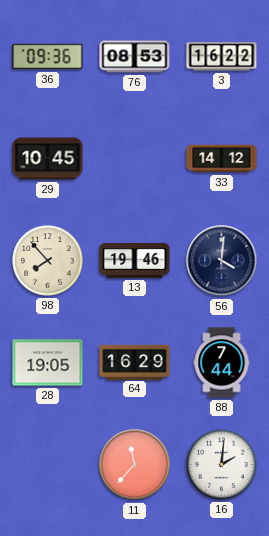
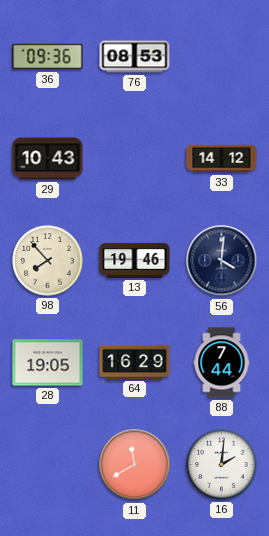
3: 16:22 -> none
29: 10:45 -> 10:43
11: 11:37 -> 11:40
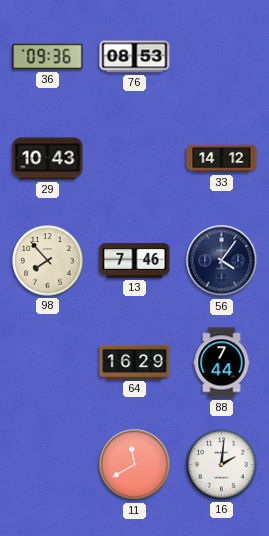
13: 19:46 -> 7:46
56: 4:01 -> 4:06
28: 19:05 -> none
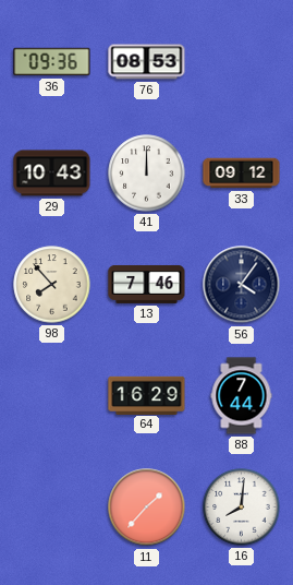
41: none -> 12:00
33: 14:12 -> 09:12
11: 11:40 -> 1:37
16: 2:01 -> 8:01
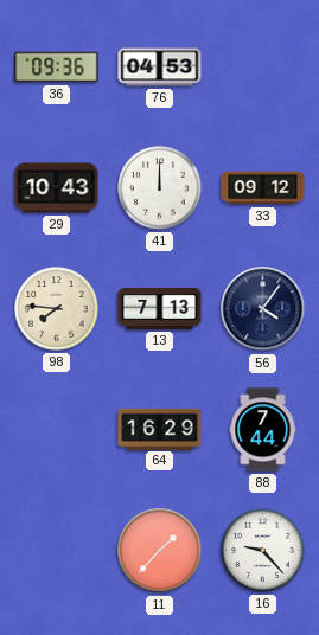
76: 08:53 -> 04:53
98: 7:53 -> 7:46
13: 7:46 -> 7:13
16: 8:01 -> 9:23
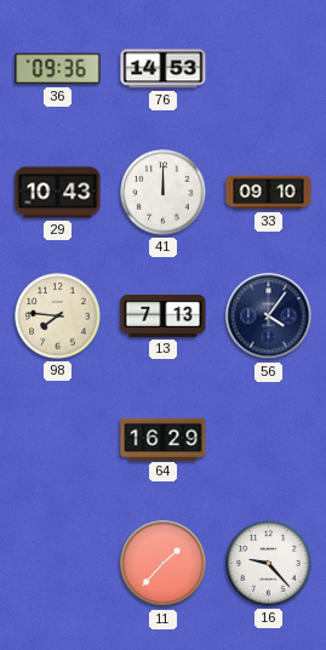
76: 04:53 -> 14:53
33: 09:12 -> 09:10
88: 7:44 -> none
